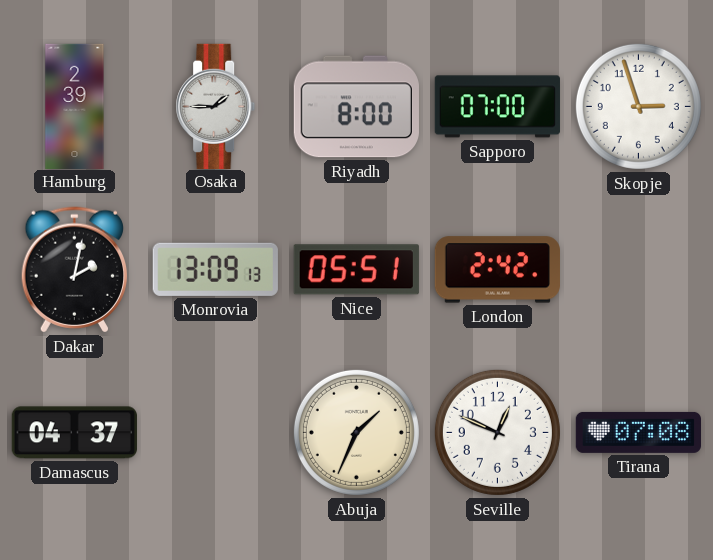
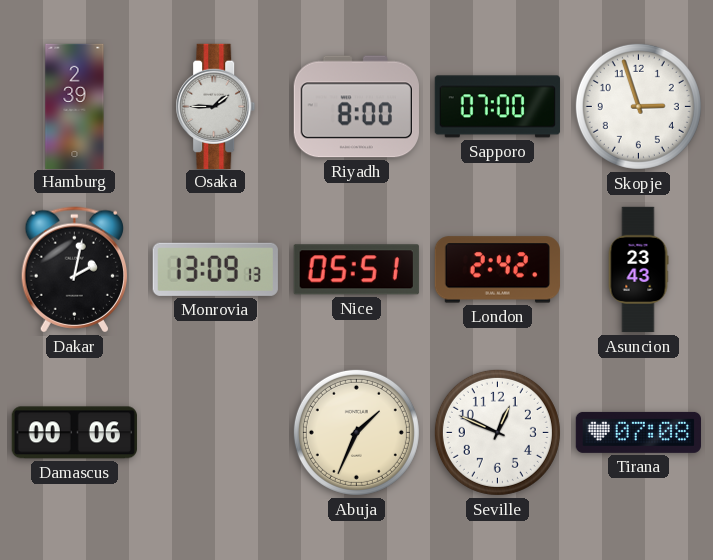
Asuncion: none -> 23:43
Damascus: 04:37 -> 00:06
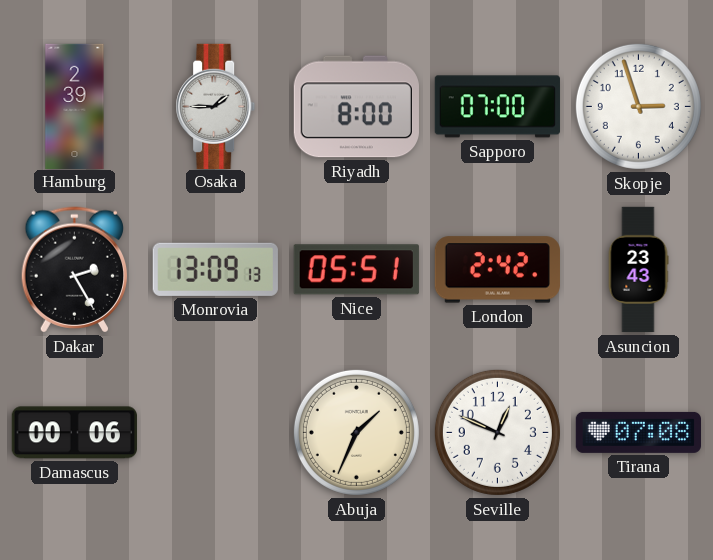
Dakar: 2:02 -> 2:25
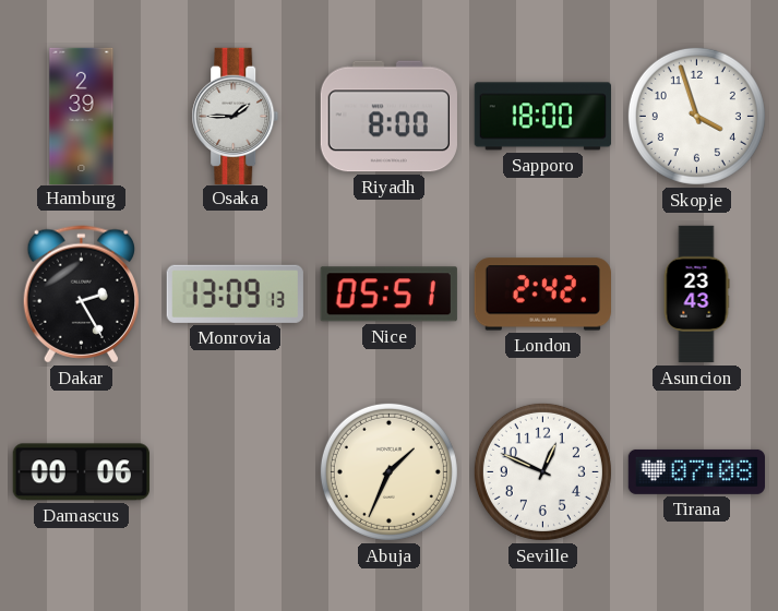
Sapporo: 07:00 -> 18:00
Skopje: 2:57 -> 3:57
